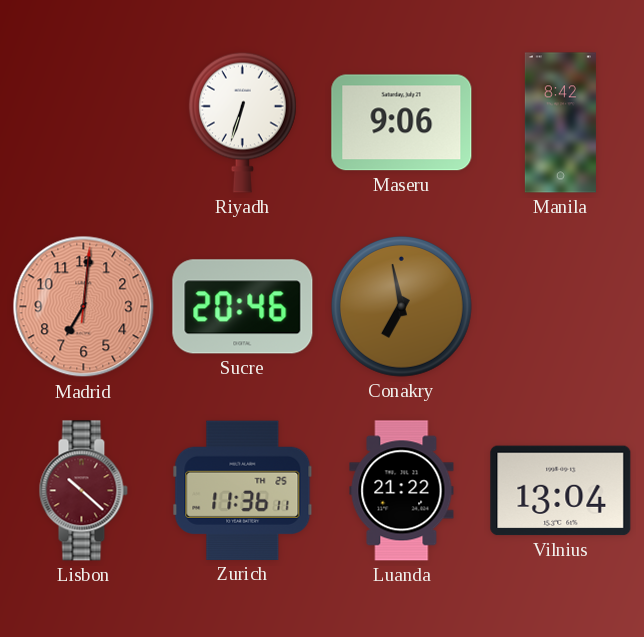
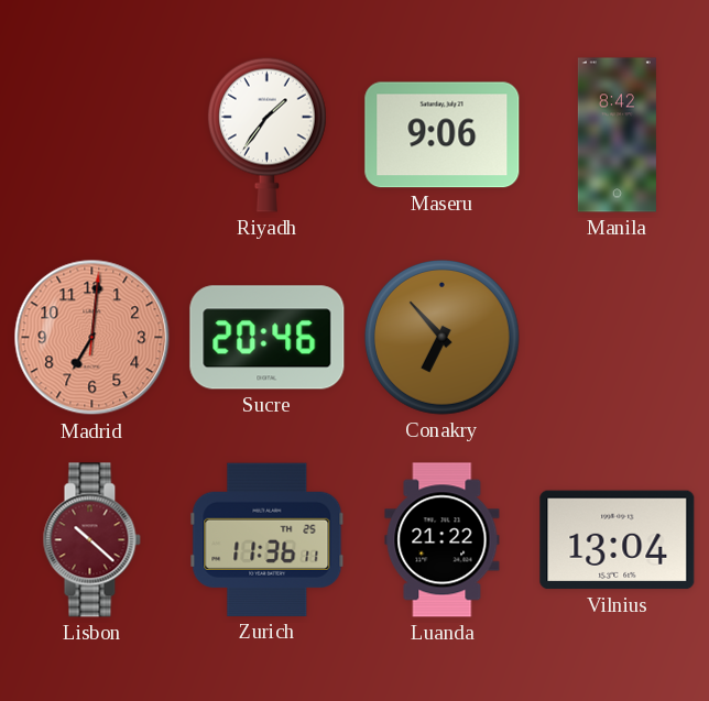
Riyadh: 6:33 -> 1:36
Conakry: 6:58 -> 6:53
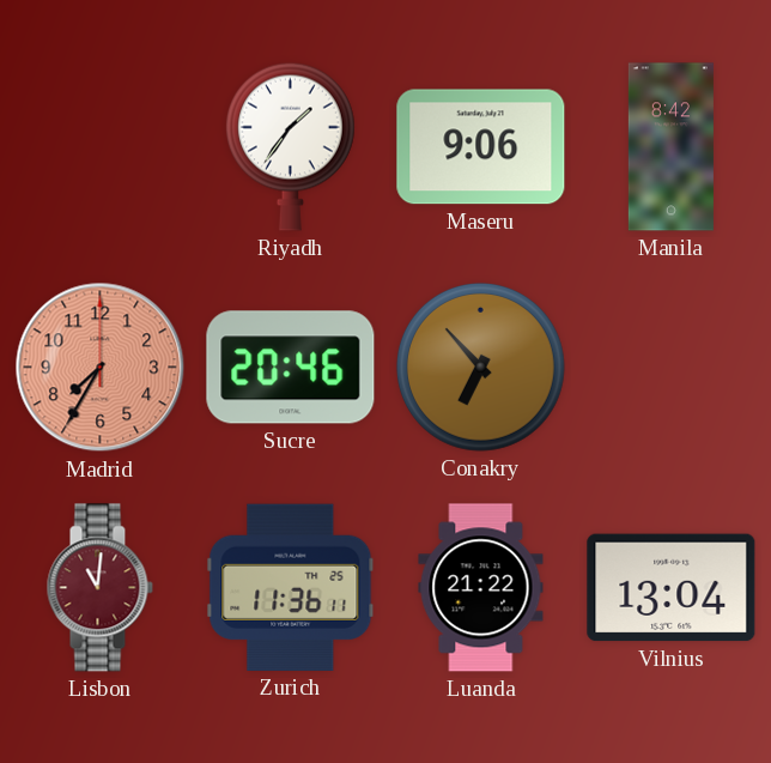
Madrid: 7:01 -> 7:35
Lisbon: 10:22 -> 11:01
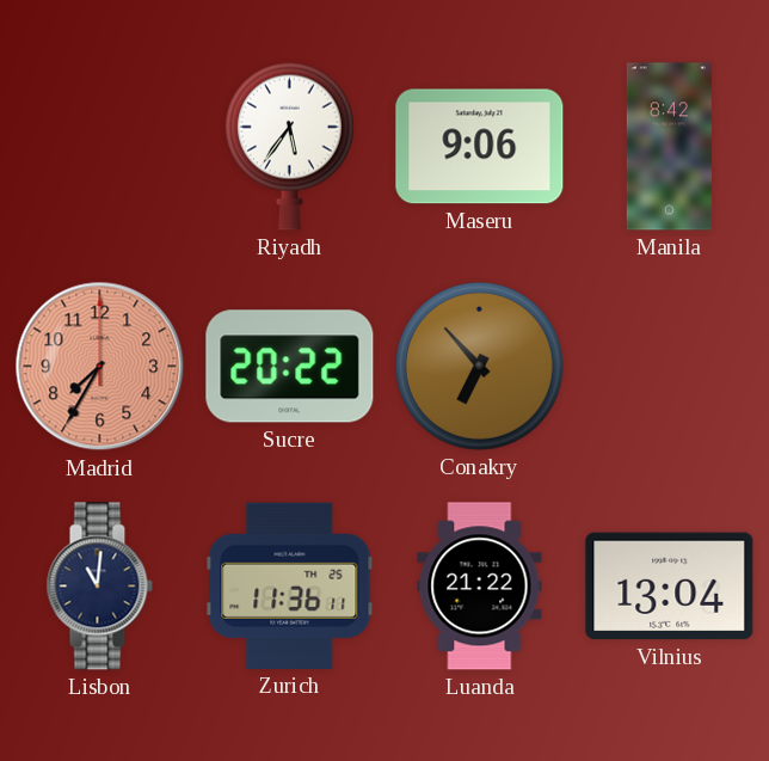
Riyadh: 1:36 -> 5:36
Sucre: 20:46 -> 20:22
Lisbon dial: burgundy -> navy
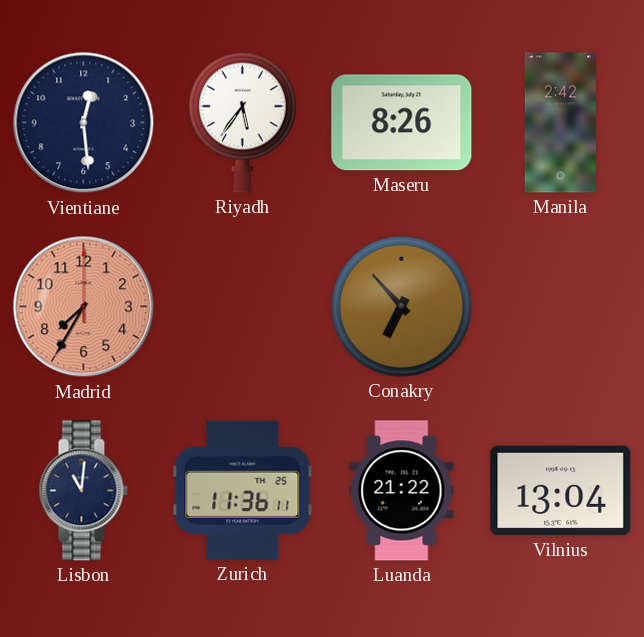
Vientiane: none -> 12:29
Maseru: 9:06 -> 8:26
Manila: 8:42 -> 2:42
Sucre: 20:22 -> none
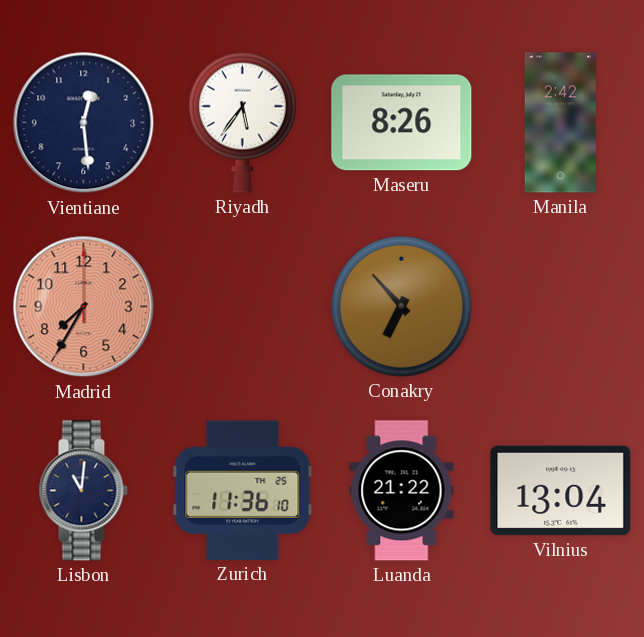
Zurich: 11:36:11 -> 11:36:10
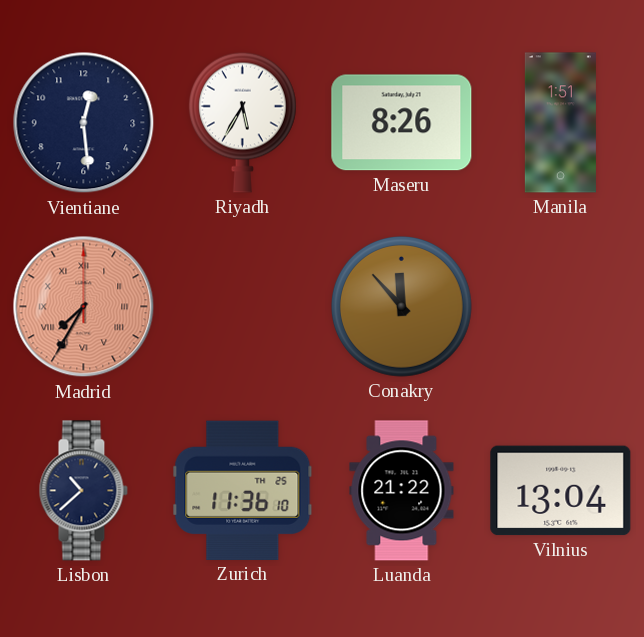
Riyadh: 5:36 -> 5:35
Manila: 2:42 -> 1:51
Madrid numerals: Arabic -> Roman
Conakry: 6:53 -> 11:53
Lisbon: 11:01 -> 10:38
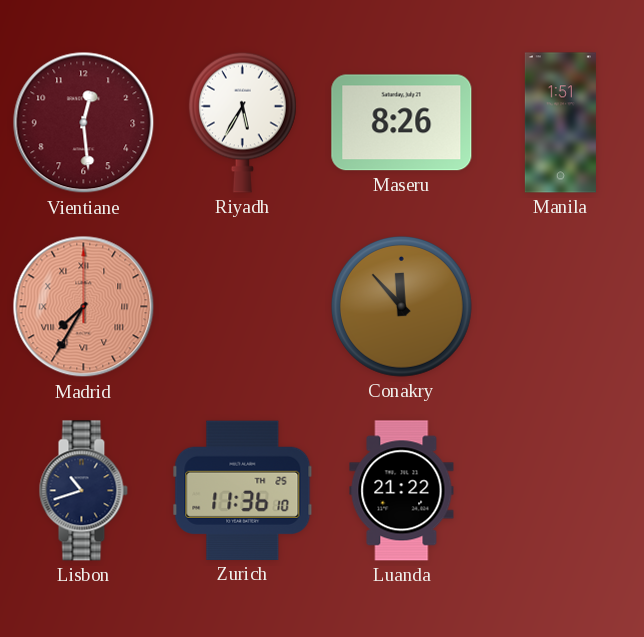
Vientiane dial: navy -> burgundy
Lisbon: 10:38 -> 10:42
Vilnius: 13:04 -> none
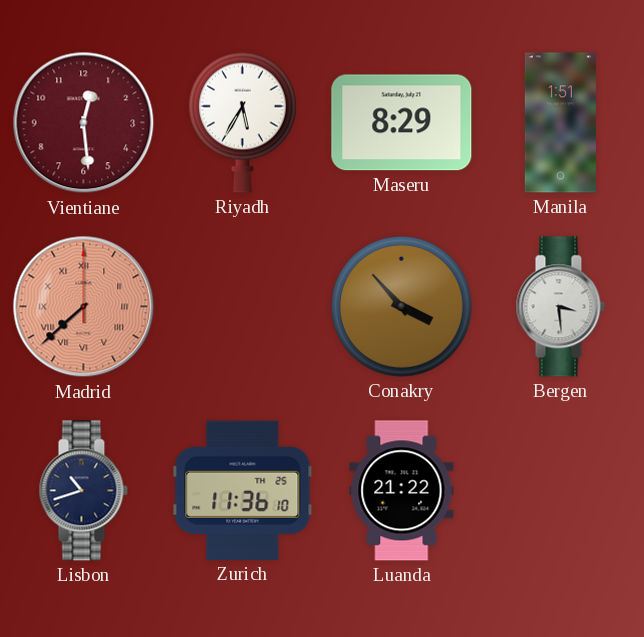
Maseru: 8:26 -> 8:29
Madrid: 7:35 -> 7:38
Conakry: 11:53 -> 3:53
Bergen: none -> 3:29
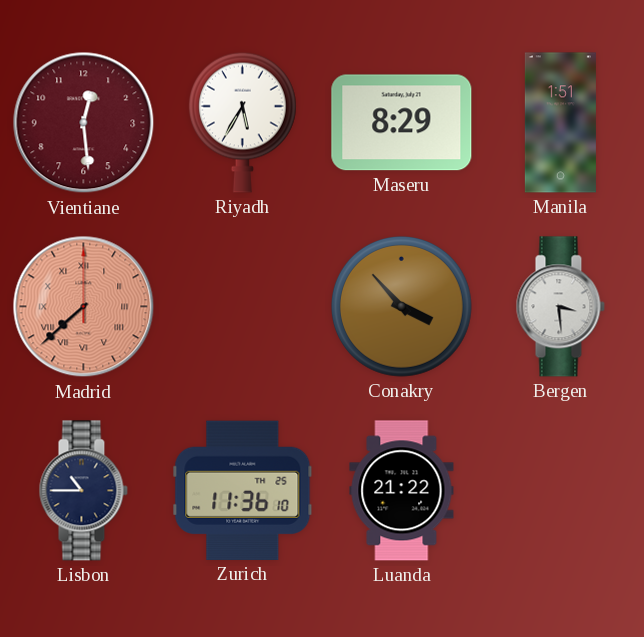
Lisbon: 10:42 -> 10:45
